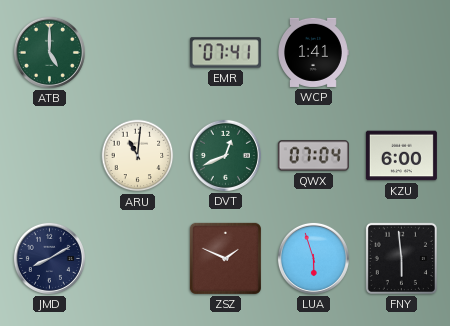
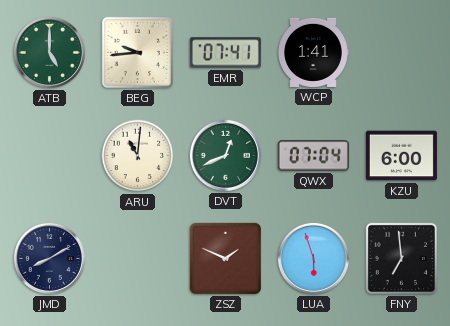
BEG: none -> 9:44
FNY: 5:59 -> 6:59
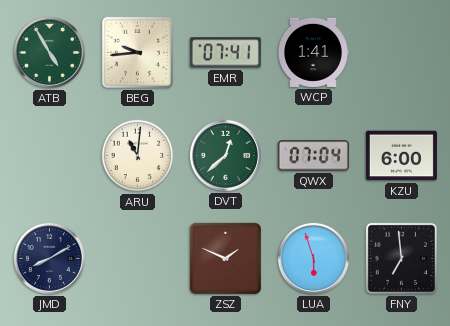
ATB: 5:00 -> 4:55
DVT: 12:41 -> 12:38
